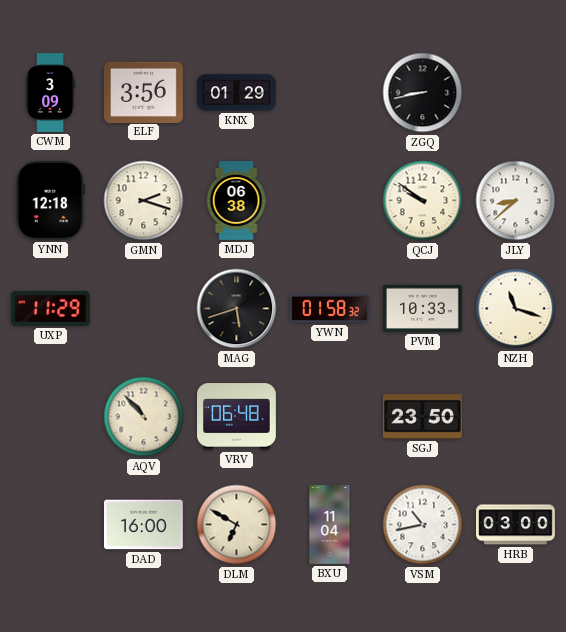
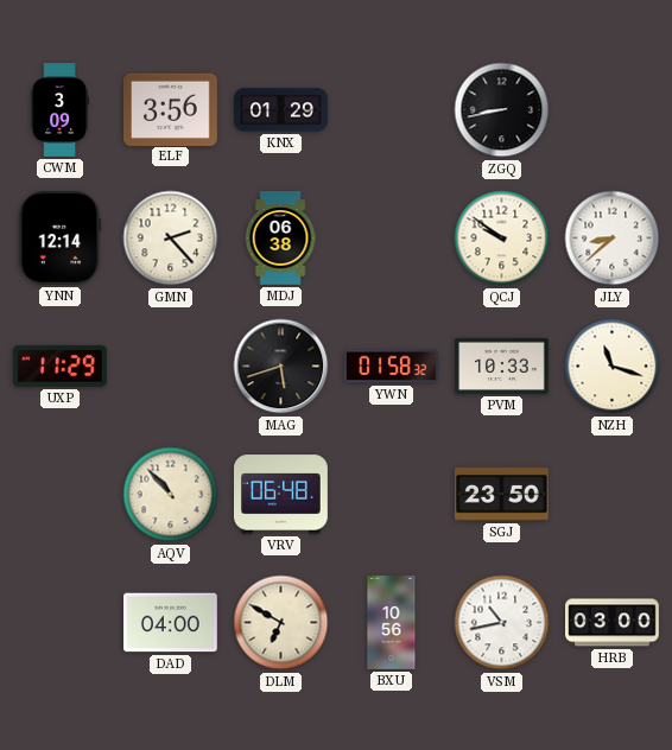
YNN: 12:18 -> 12:14
GMN: 2:18 -> 2:23
DAD: 16:00 -> 04:00
BXU: 11:04 -> 10:56
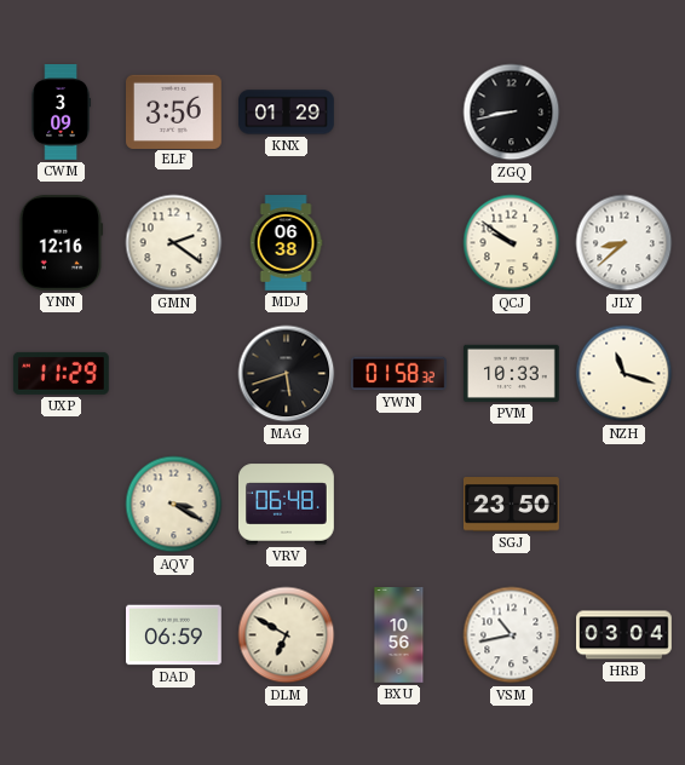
YNN: 12:14 -> 12:16
GMN: 2:23 -> 2:21
AQV: 10:53 -> 3:20
DAD: 04:00 -> 06:59
HRB: 03:00 -> 03:04
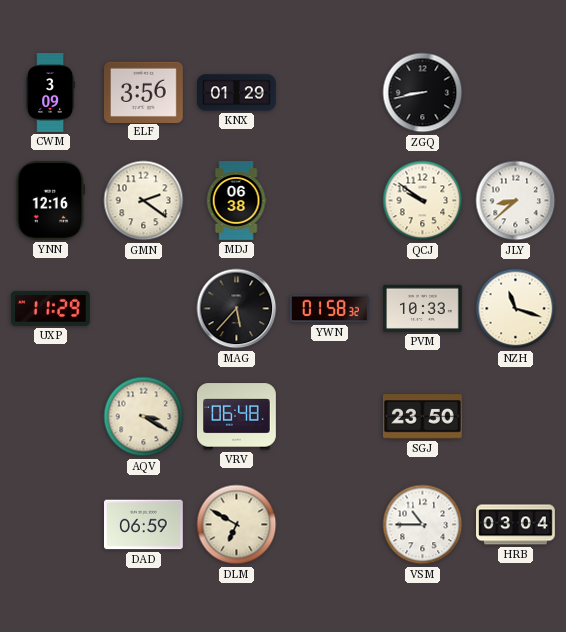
MAG: 5:42 -> 5:37
BXU: 10:56 -> none
VSM: 10:43 -> 10:45
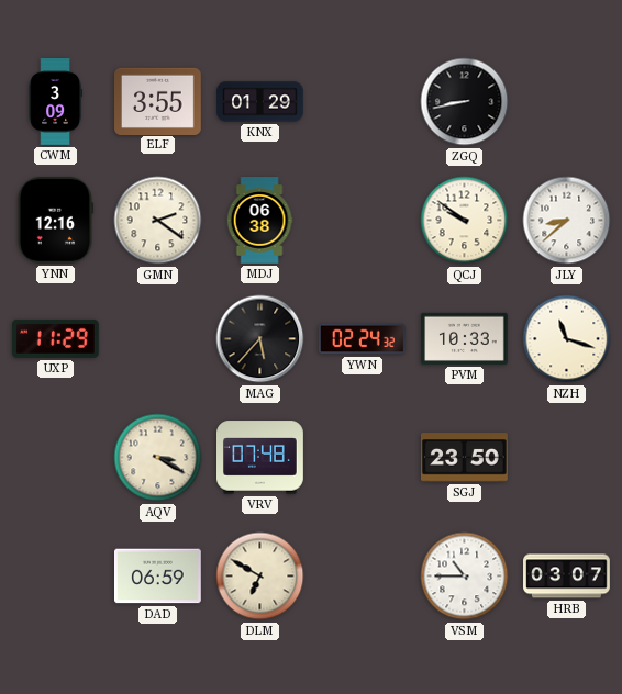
ELF: 3:56 -> 3:55
YWN: 01:58 -> 02:24
VRV: 06:48 -> 07:48
HRB: 03:04 -> 03:07
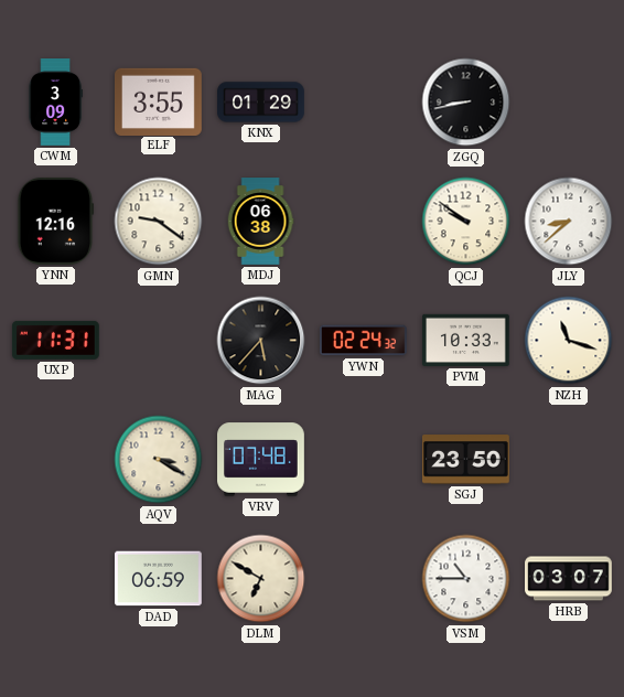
GMN: 2:21 -> 9:21
UXP: 11:29 -> 11:31
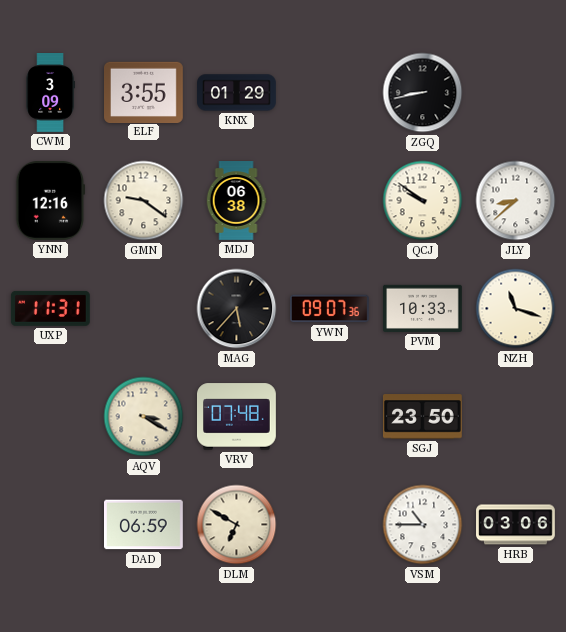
YWN: 02:24 -> 09:07
HRB: 03:07 -> 03:06
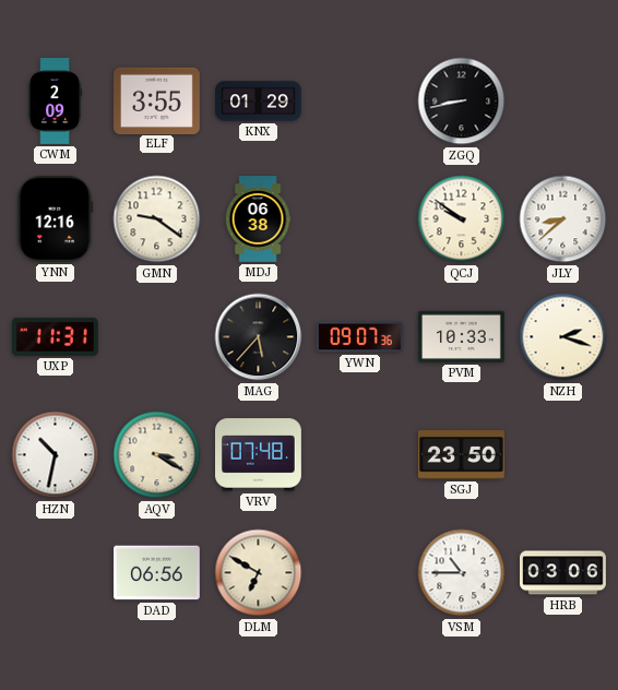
CWM: 3:09 -> 2:09
NZH: 11:18 -> 2:18
HZN: none -> 10:32
DAD: 06:59 -> 06:56
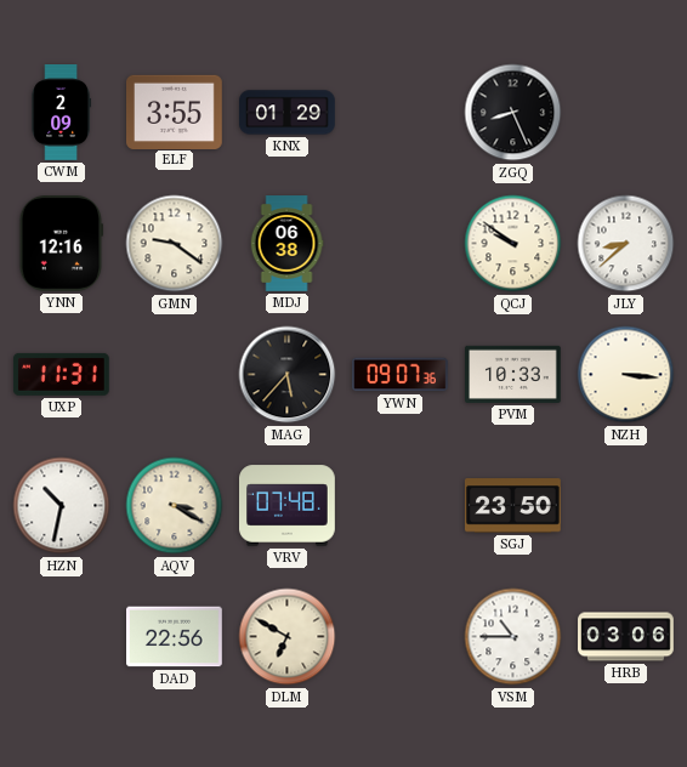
ZGQ: 8:43 -> 8:26
NZH: 2:18 -> 3:16
DAD: 06:56 -> 22:56
